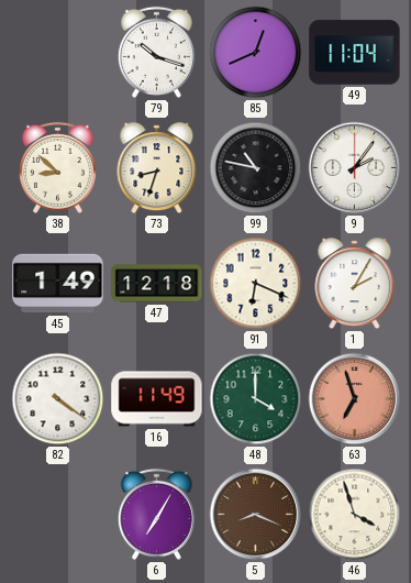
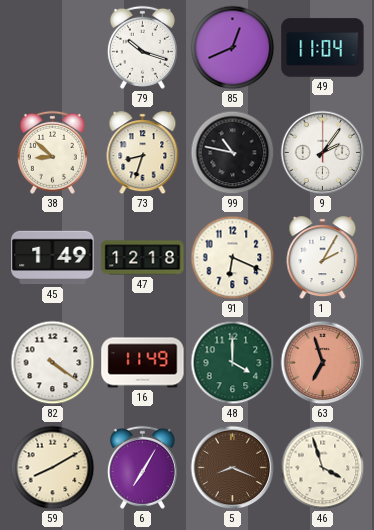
59: none -> 8:10
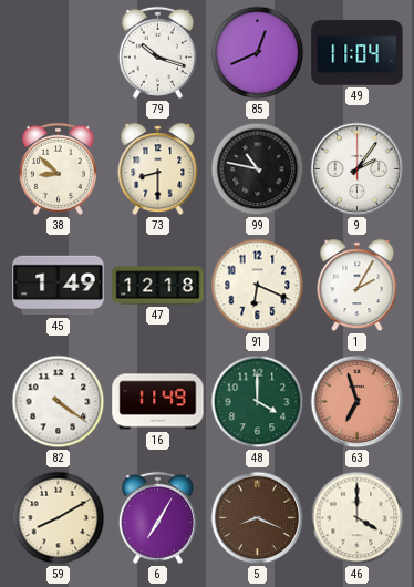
73: 8:33 -> 8:30
46: 3:57 -> 4:00
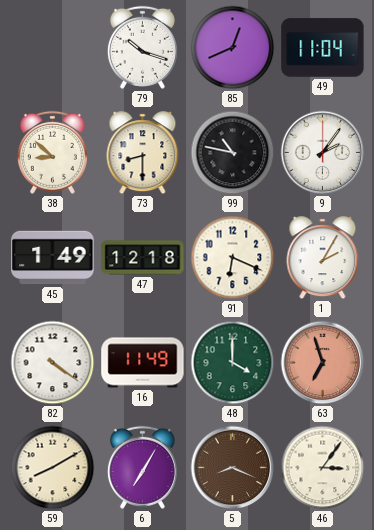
46: 4:00 -> 3:06
